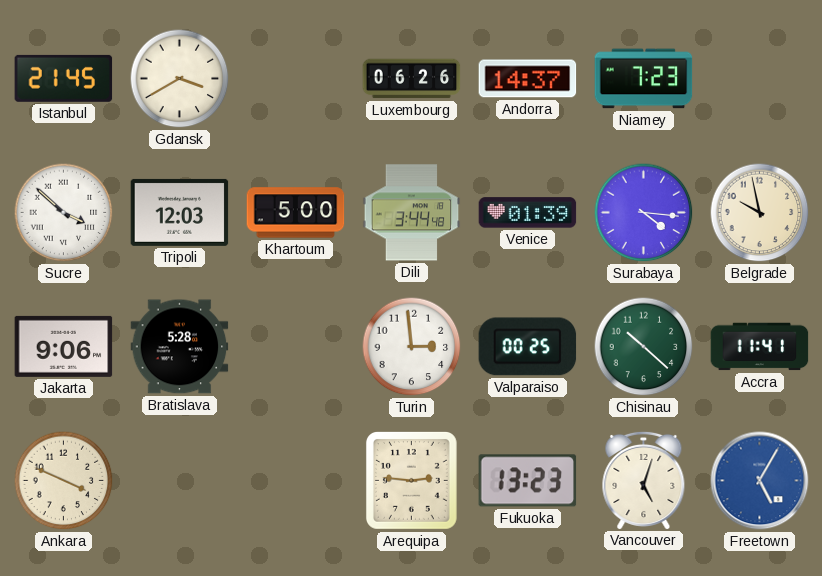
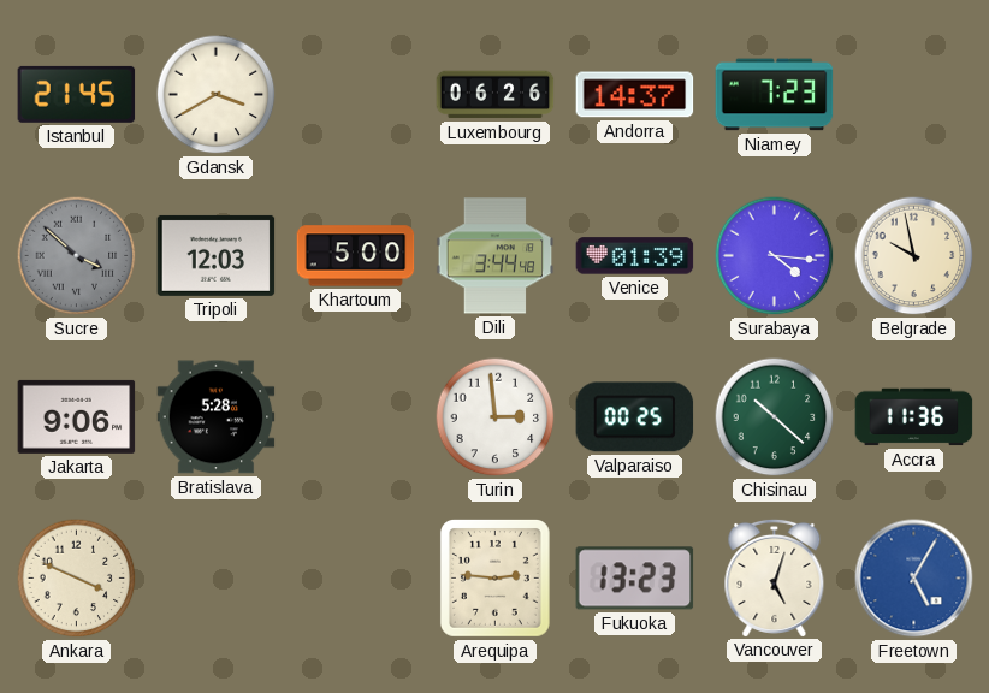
Sucre dial: white -> grey
Accra: 11:41 -> 11:36
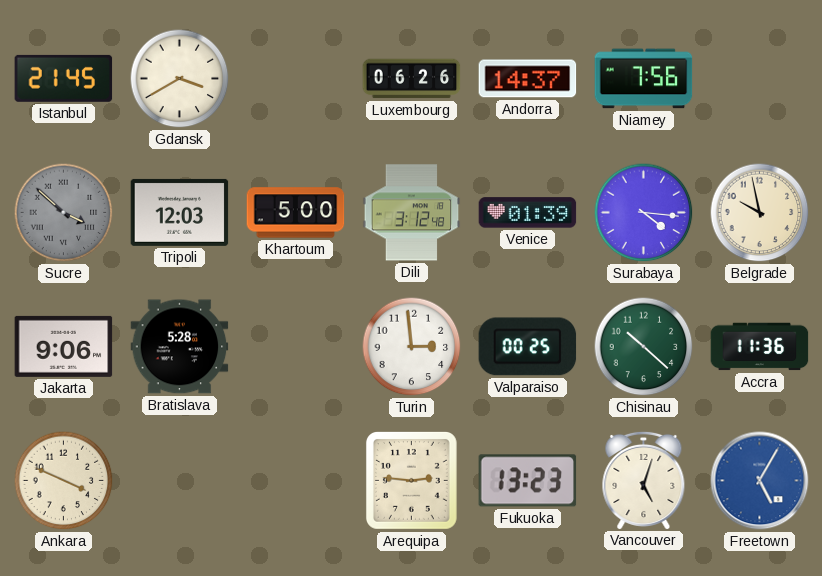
Niamey: 7:23 -> 7:56
Dili: 3:44 -> 3:12
